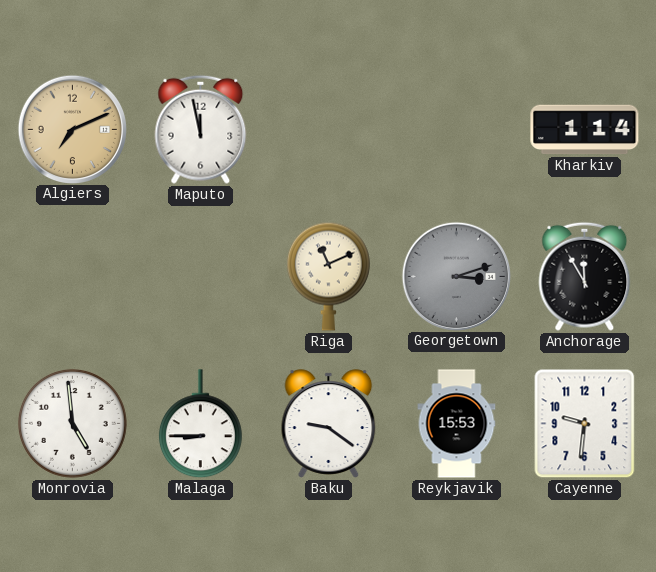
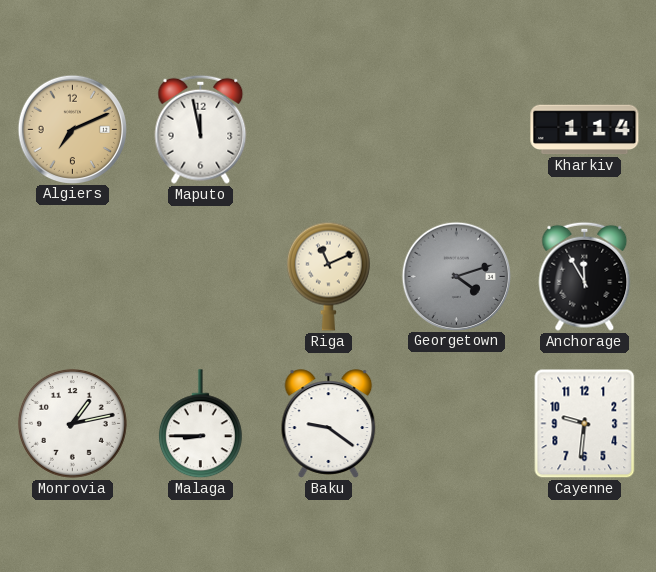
Georgetown: 3:12 -> 4:12
Monrovia: 4:59 -> 1:13
Reykjavik: 15:53 -> none
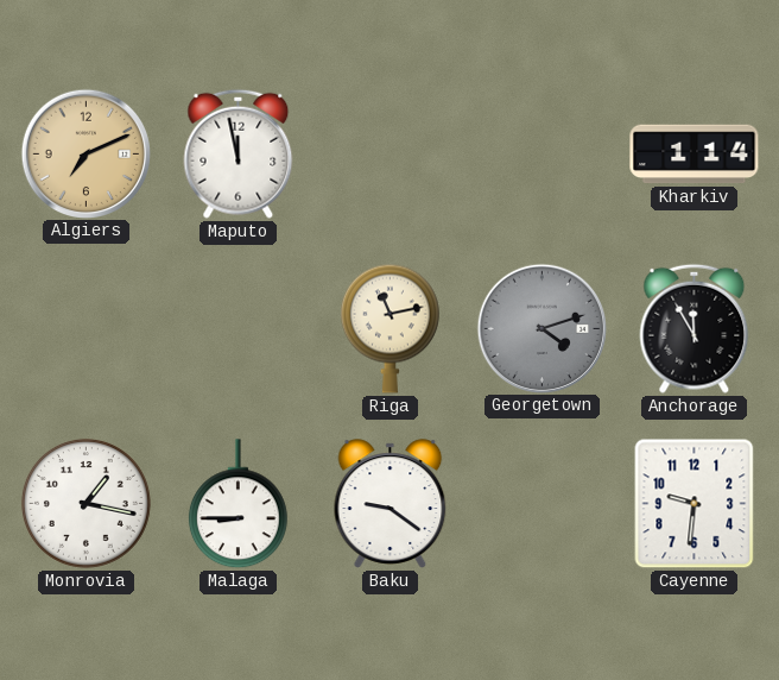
Riga: 11:11 -> 11:13
Monrovia: 1:13 -> 1:17
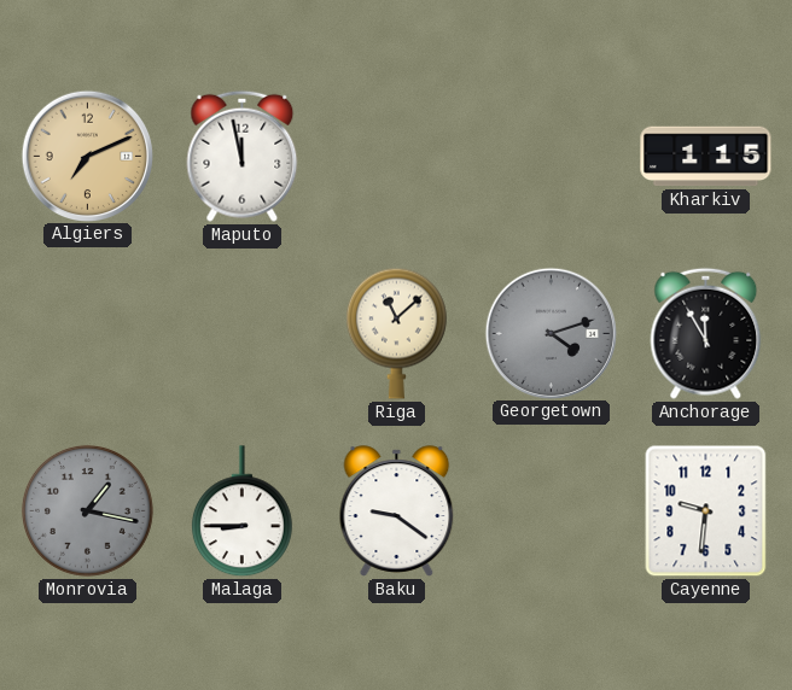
Kharkiv: 1:14 -> 1:15
Riga: 11:13 -> 11:08
Monrovia dial: white -> grey
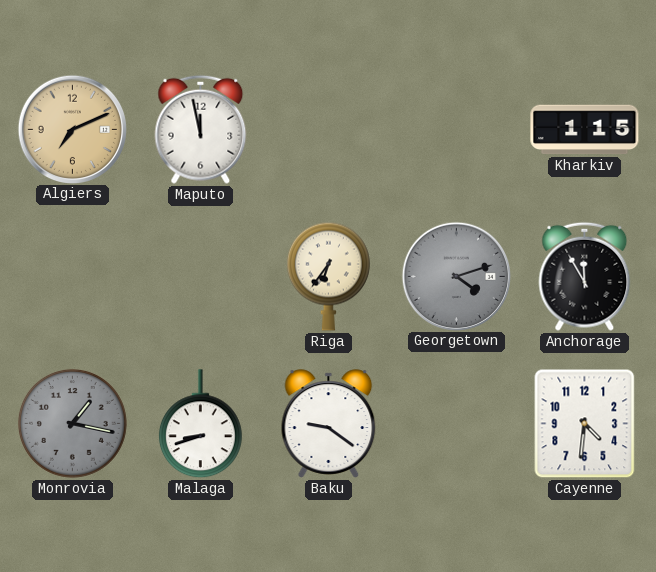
Riga: 11:08 -> 6:36
Malaga: 8:45 -> 8:42
Cayenne: 9:31 -> 4:31
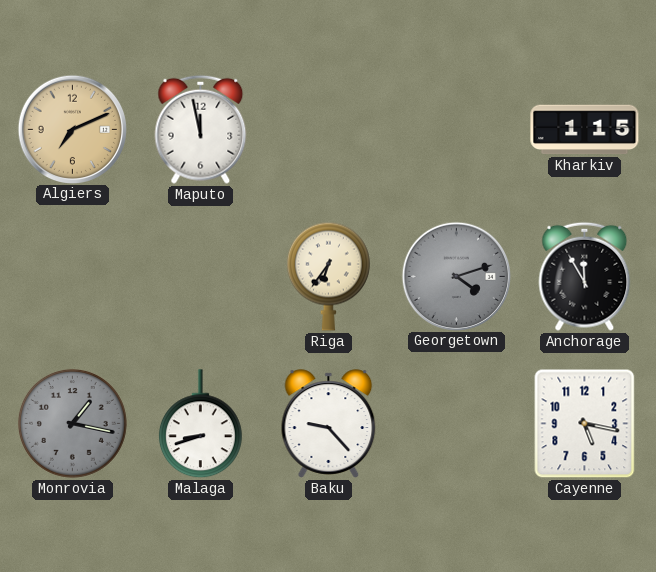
Baku: 9:21 -> 9:23
Cayenne: 4:31 -> 5:17
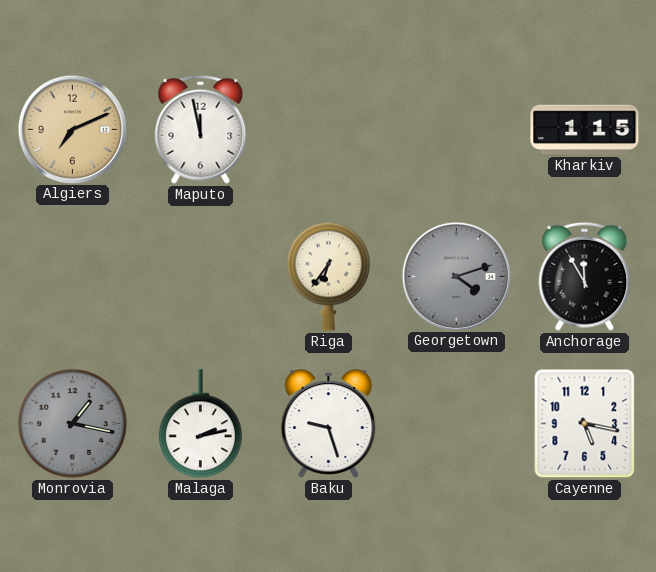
Malaga: 8:42 -> 2:13
Baku: 9:23 -> 9:27
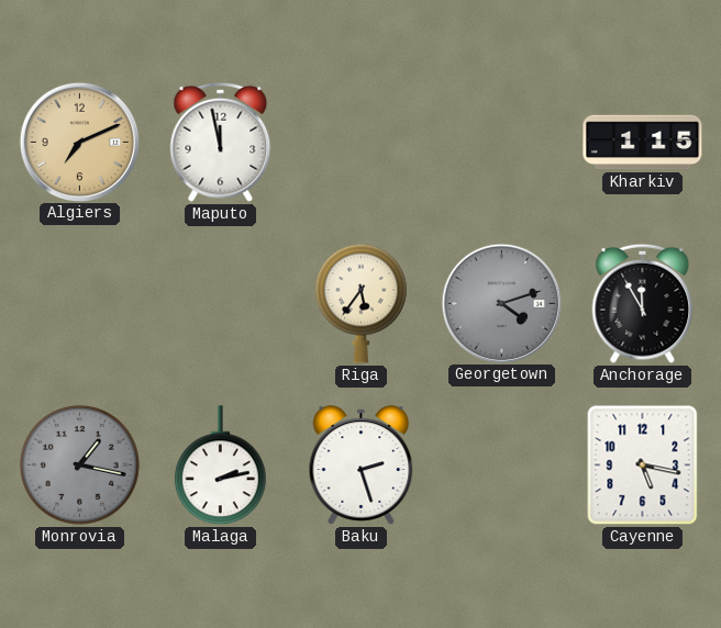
Riga: 6:36 -> 5:36
Baku: 9:27 -> 2:27
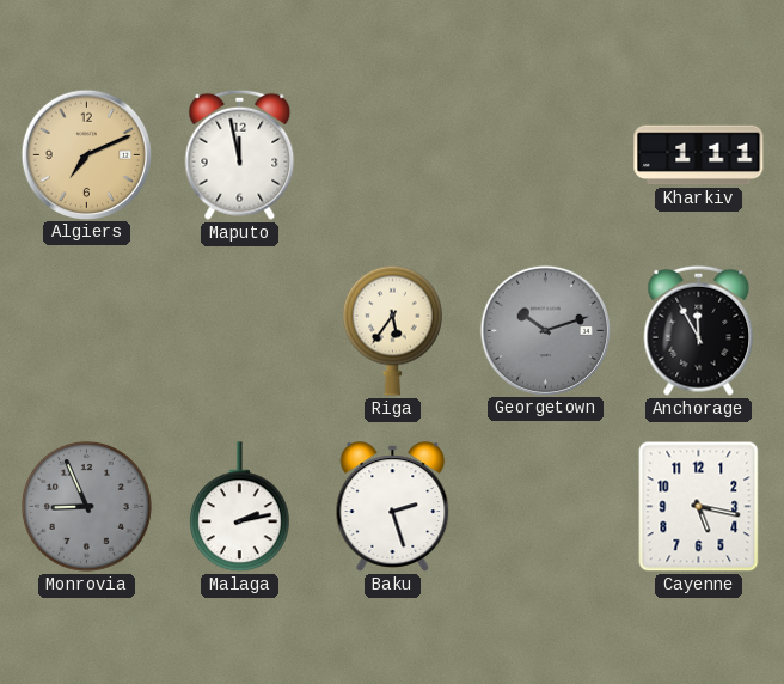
Kharkiv: 1:15 -> 1:11
Georgetown: 4:12 -> 10:12
Monrovia: 1:17 -> 8:56
